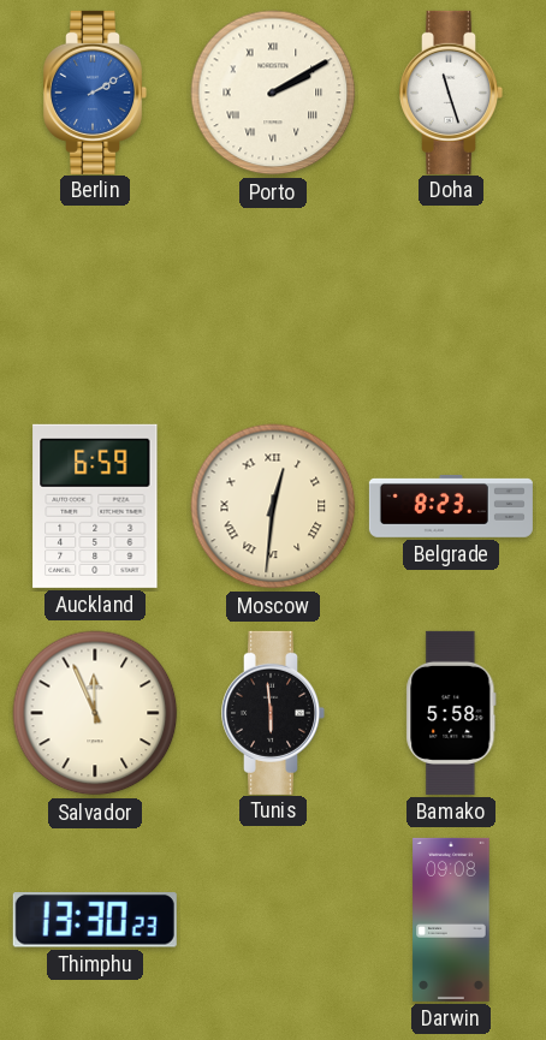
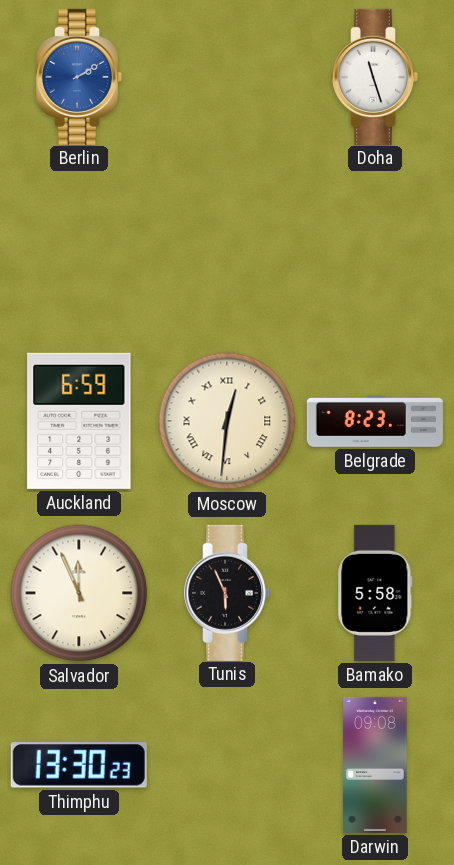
Porto: 2:10 -> none
Tunis: 5:59 -> 5:56
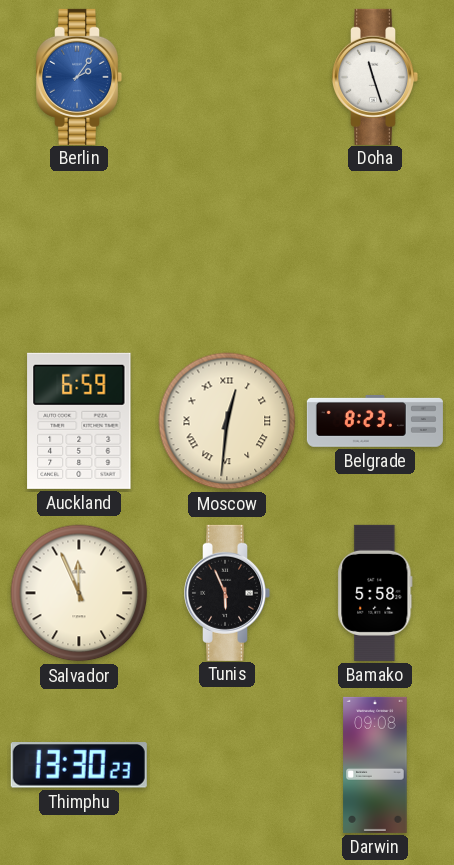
Berlin: 2:10 -> 2:06
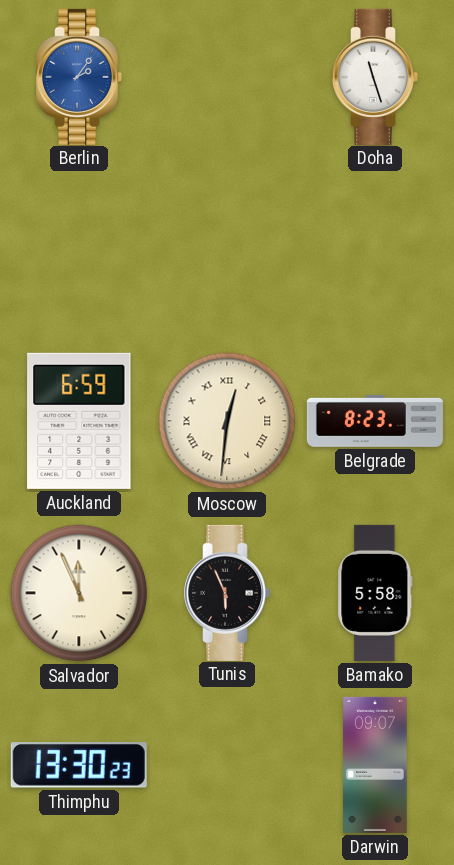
Darwin: 09:08 -> 09:07
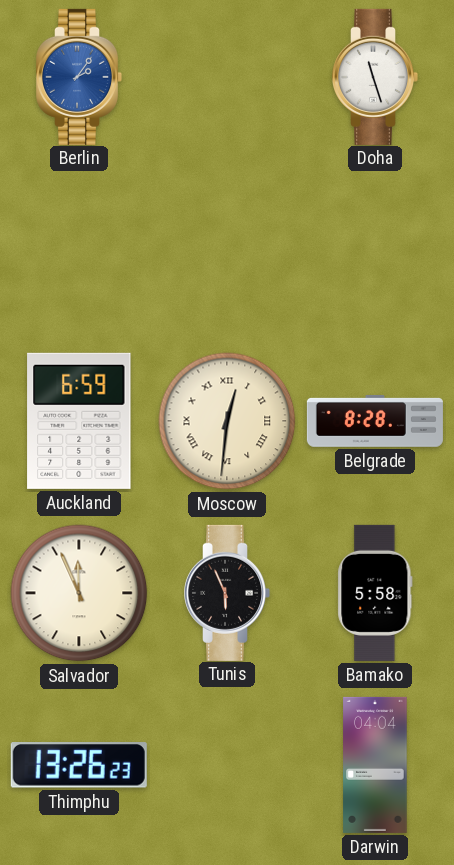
Belgrade: 8:23 -> 8:28
Thimphu: 13:30 -> 13:26
Darwin: 09:07 -> 04:04
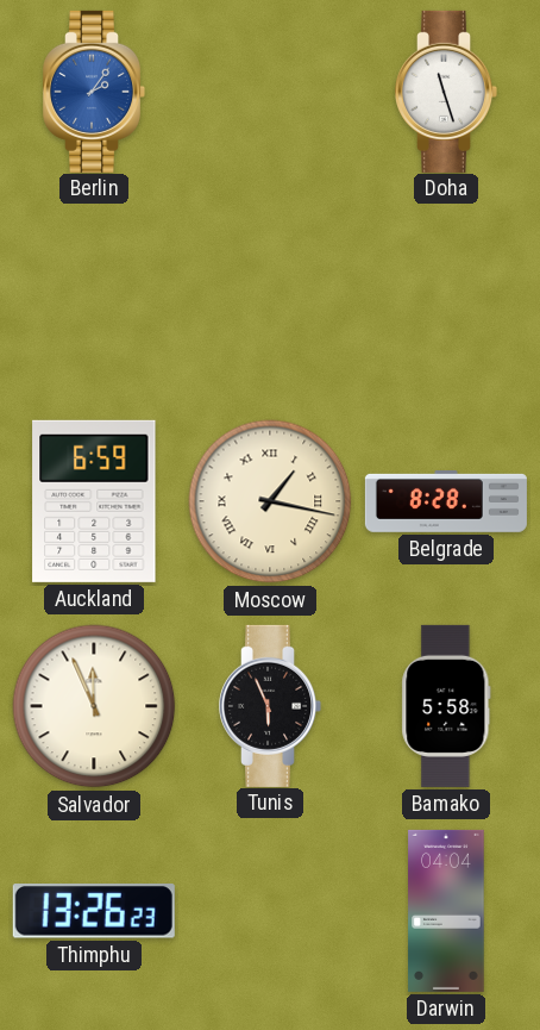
Moscow: 12:31 -> 1:17
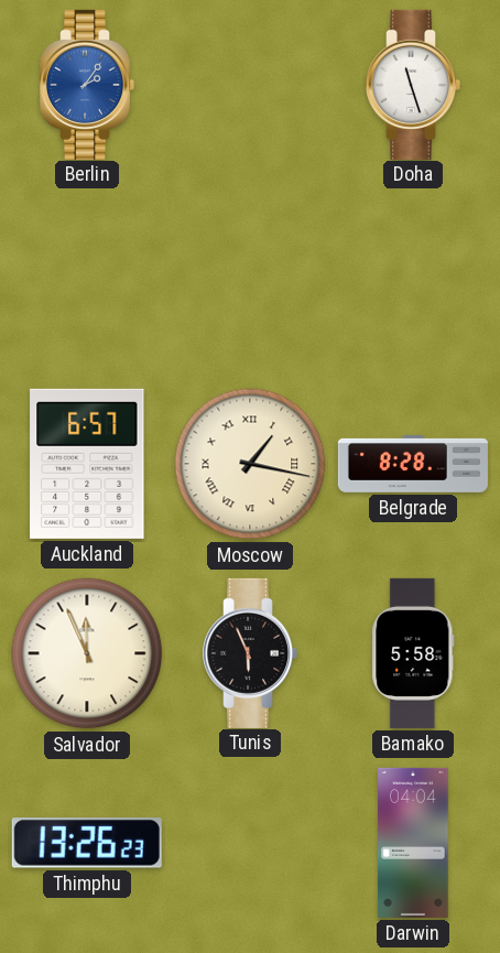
Auckland: 6:59 -> 6:57
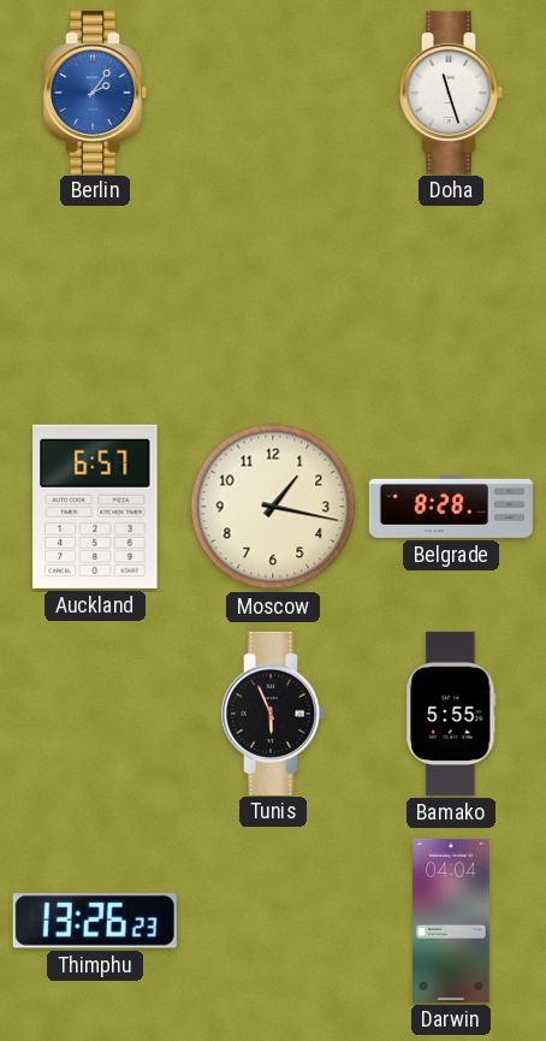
Moscow numerals: Roman -> Arabic
Salvador: 11:56 -> none
Bamako: 5:58 -> 5:55
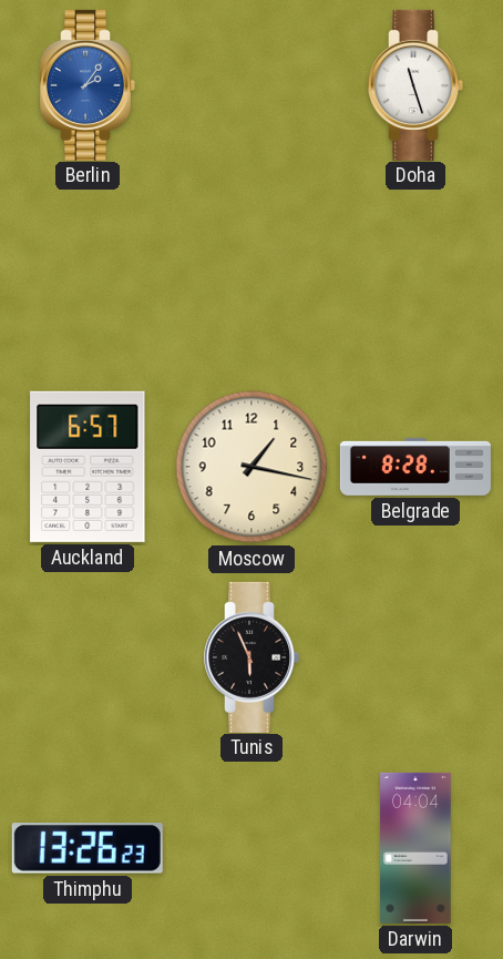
Bamako: 5:55 -> none
